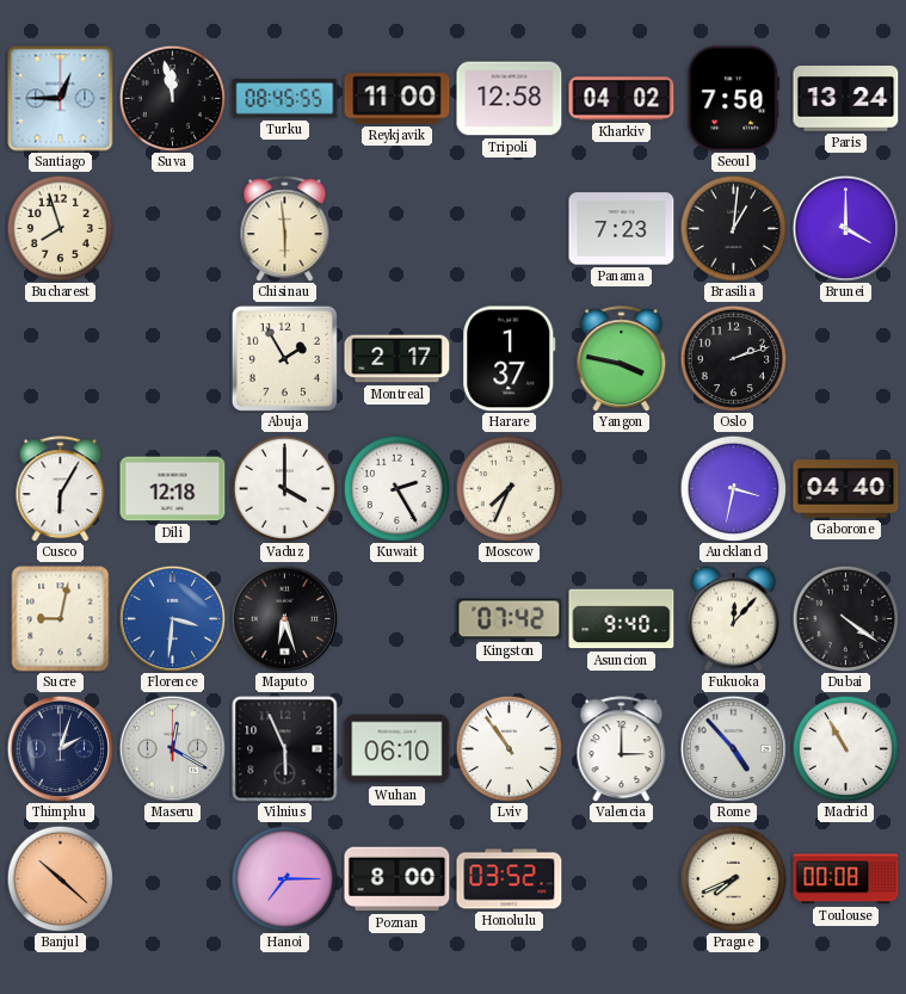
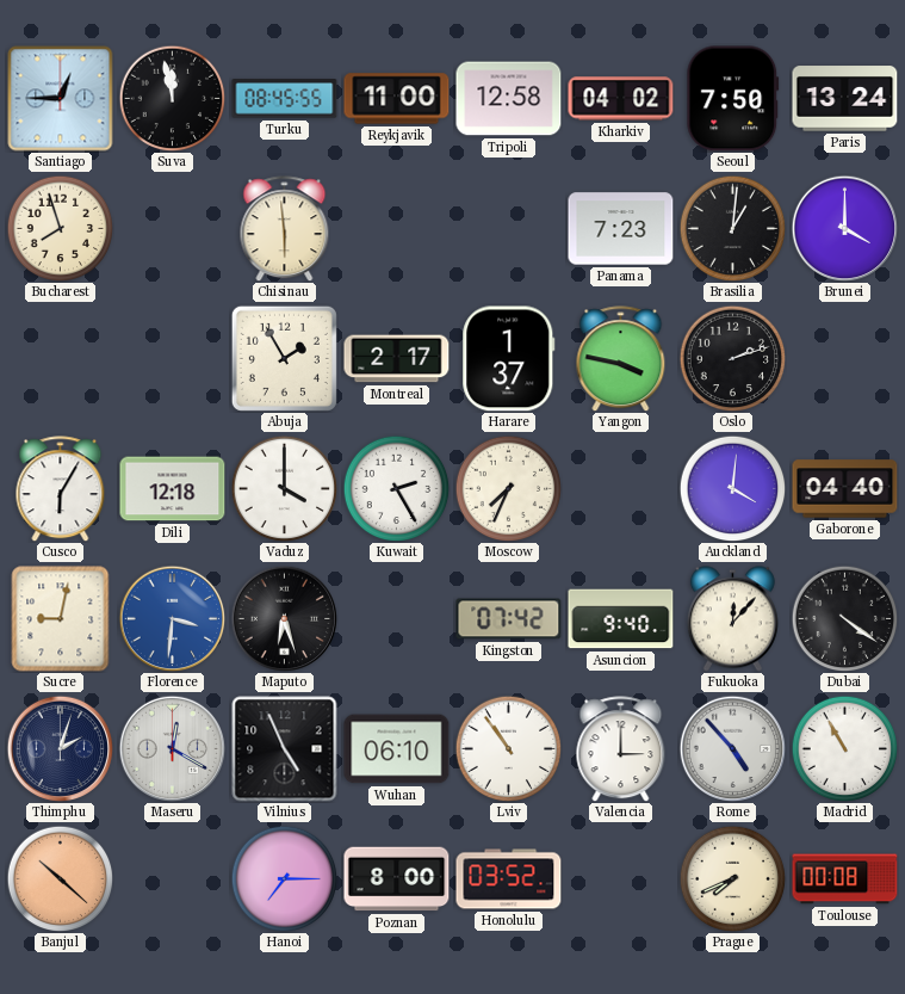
Auckland: 3:32 -> 4:01
Vilnius: 5:56 -> 4:56
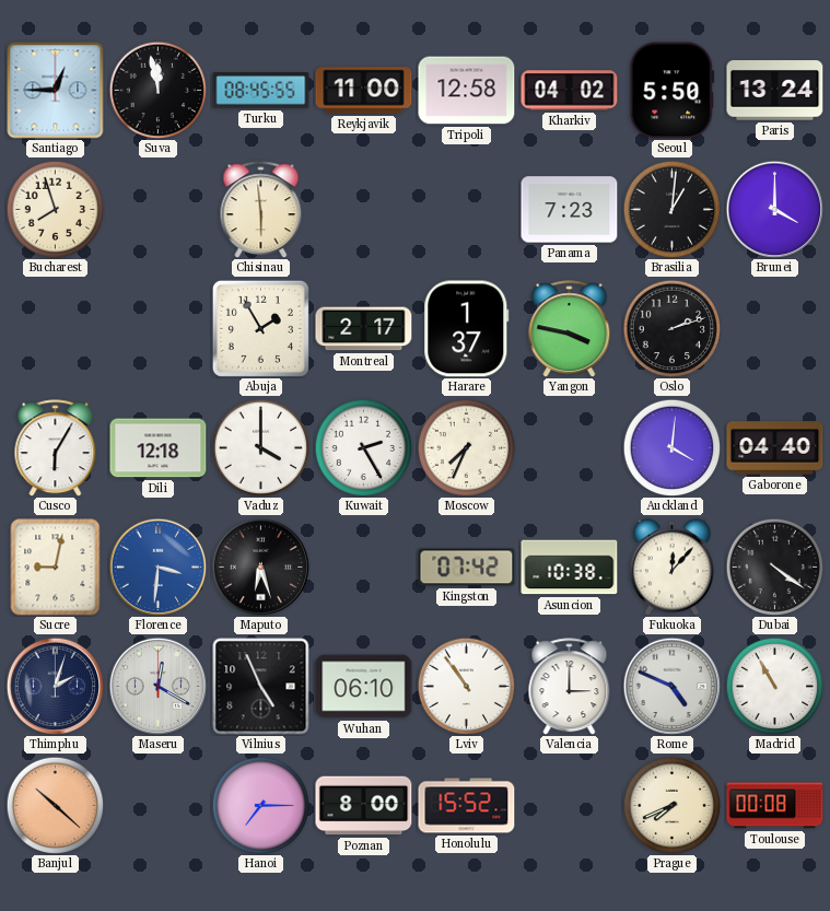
Seoul: 7:50 -> 5:50
Asuncion: 9:40 -> 10:38
Rome: 4:53 -> 4:49
Honolulu: 03:52 -> 15:52
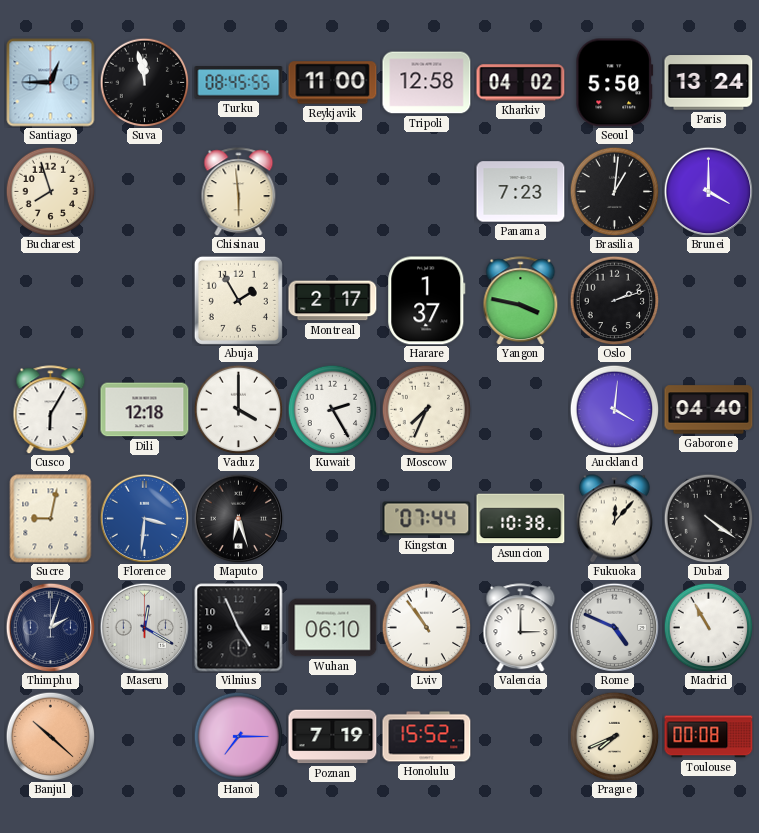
Kingston: 07:42 -> 07:44
Poznan: 8:00 -> 7:19
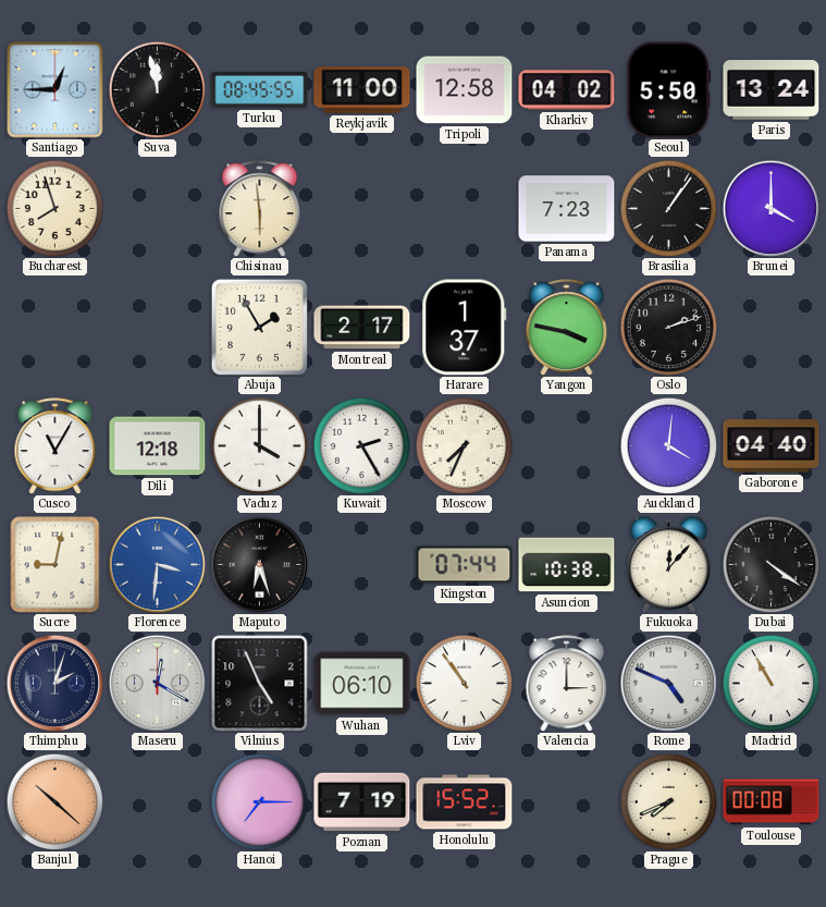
Brasilia: 1:01 -> 1:06
Cusco: 6:05 -> 11:05
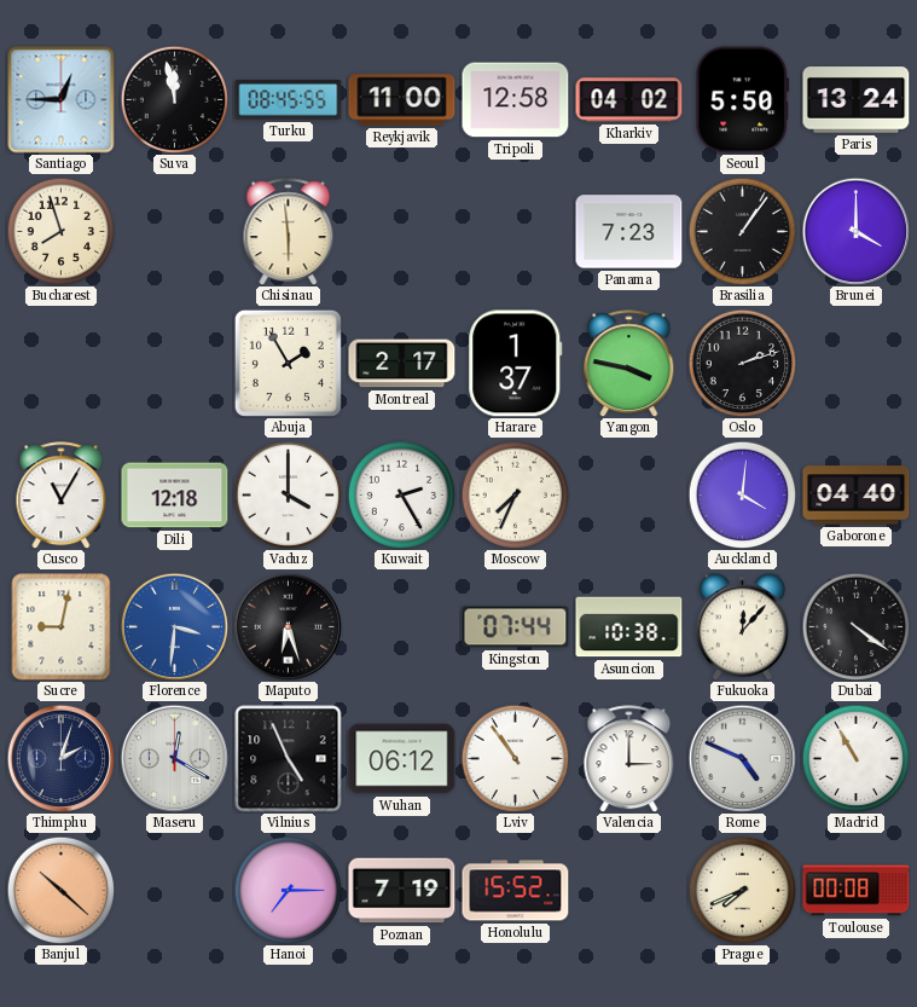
Wuhan: 06:10 -> 06:12
